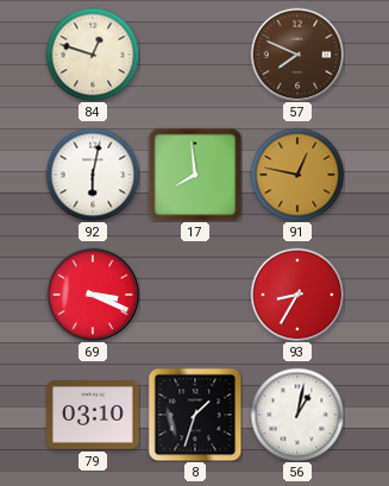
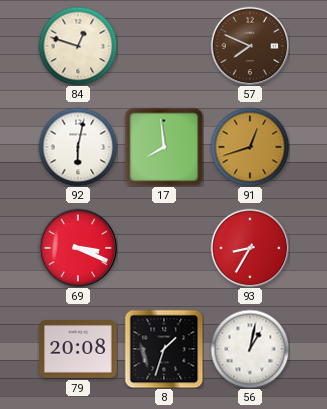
91: 12:47 -> 12:42
79: 03:10 -> 20:08
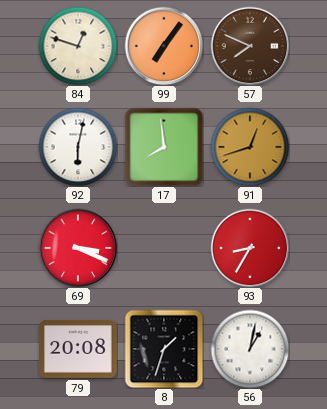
99: none -> 7:06
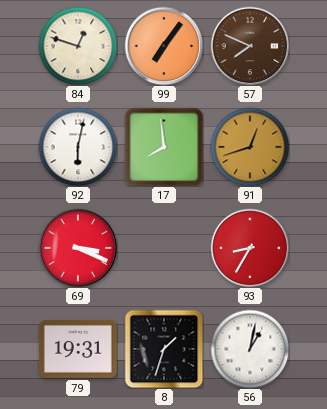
79: 20:08 -> 19:31
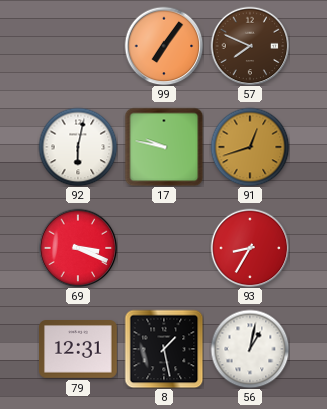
84: 12:48 -> none
17: 7:59 -> 9:47
79: 19:31 -> 12:31
8: 1:33 -> 1:28
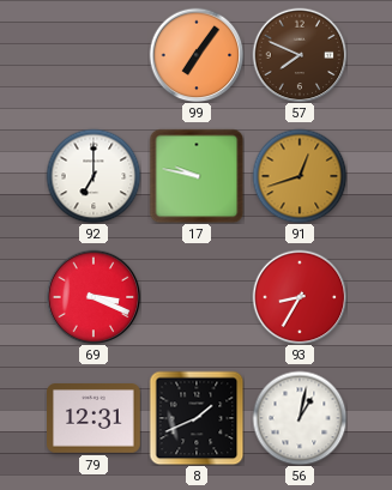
92: 6:02 -> 7:00
8: 1:28 -> 1:41
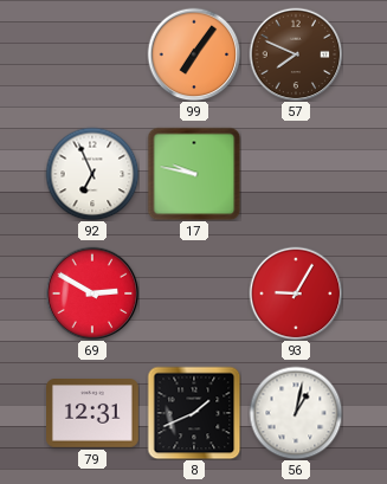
92: 7:00 -> 6:56
91: 12:42 -> none
69: 3:19 -> 2:50
93: 8:35 -> 9:05
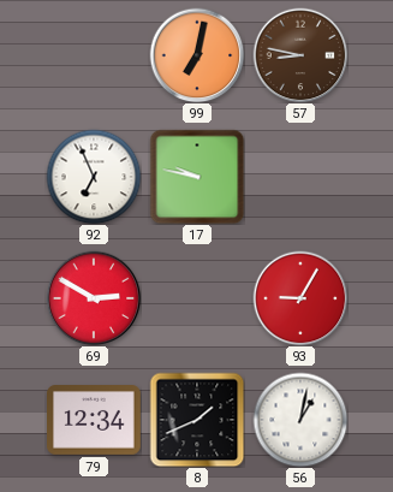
99: 7:06 -> 7:02
57: 7:49 -> 8:47
79: 12:31 -> 12:34
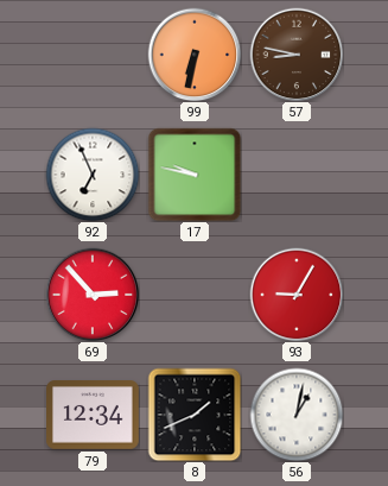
99: 7:02 -> 6:32
69: 2:50 -> 2:53
